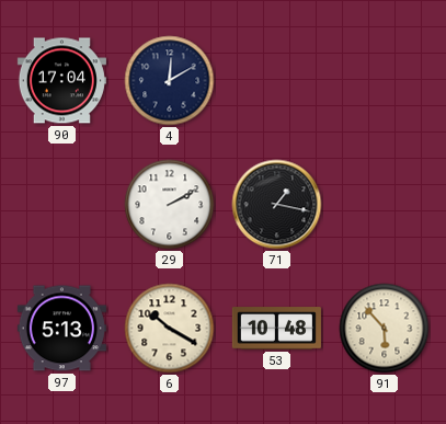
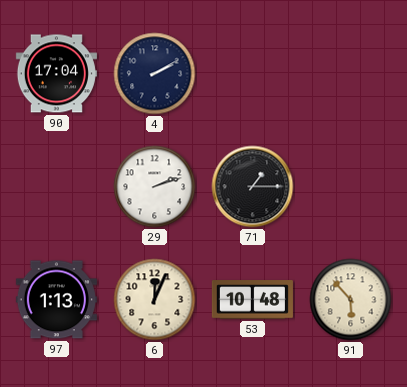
4: 12:10 -> 2:10
29: 2:10 -> 2:12
71: 1:17 -> 1:15
97: 5:13 -> 1:13
6: 10:20 -> 12:04
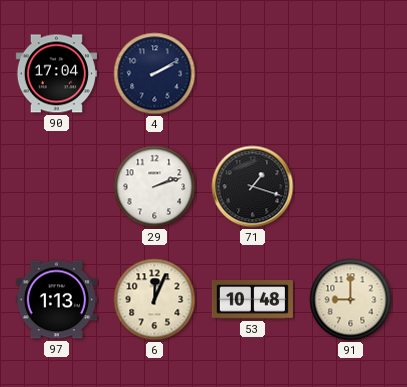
71: 1:15 -> 1:18
91: 5:53 -> 9:00
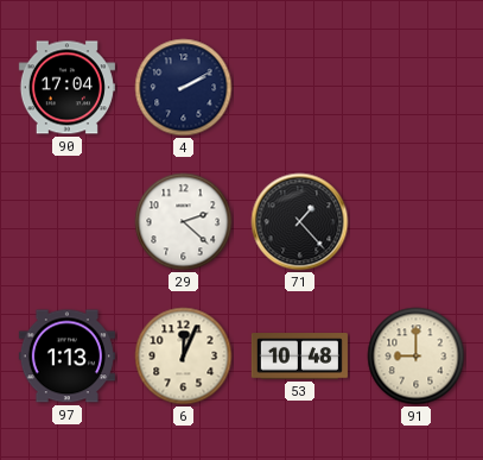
29: 2:12 -> 2:22
71: 1:18 -> 1:23
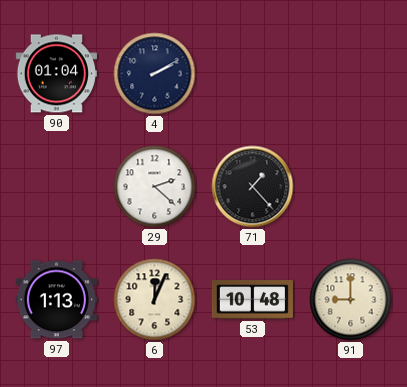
90: 17:04 -> 01:04
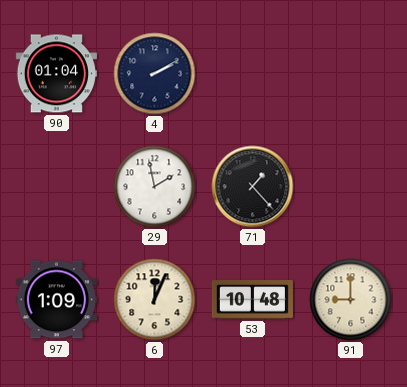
29: 2:22 -> 1:58
97: 1:13 -> 1:09
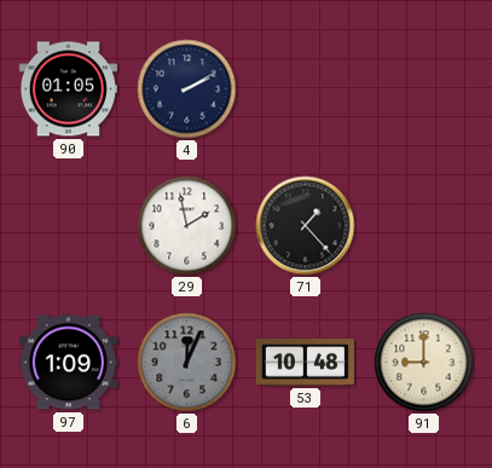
90: 01:04 -> 01:05
6 dial: cream -> grey
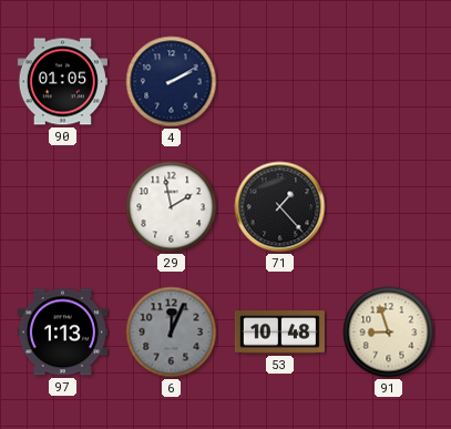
97: 1:09 -> 1:13
91: 9:00 -> 8:57
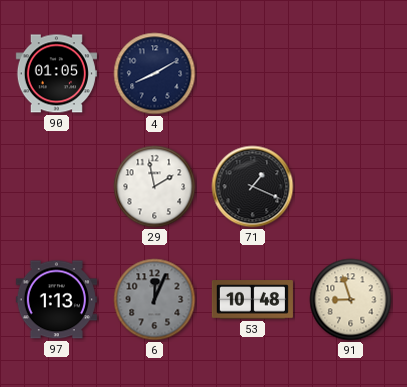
4: 2:10 -> 8:10
71: 1:23 -> 1:19
